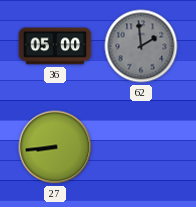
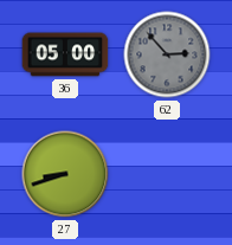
62: 1:59 -> 2:53
27: 8:44 -> 8:42
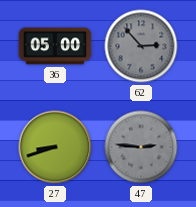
47: none -> 2:46
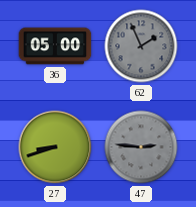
62: 2:53 -> 1:56
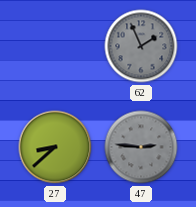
36: 05:00 -> none
27: 8:42 -> 8:38
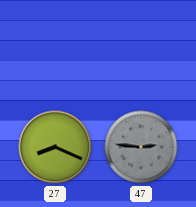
62: 1:56 -> none
27: 8:38 -> 8:19
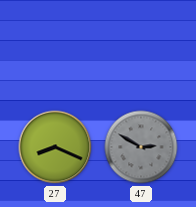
47: 2:46 -> 2:50
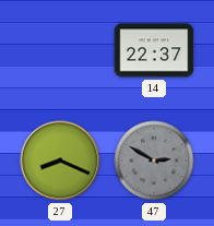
14: none -> 22:37
